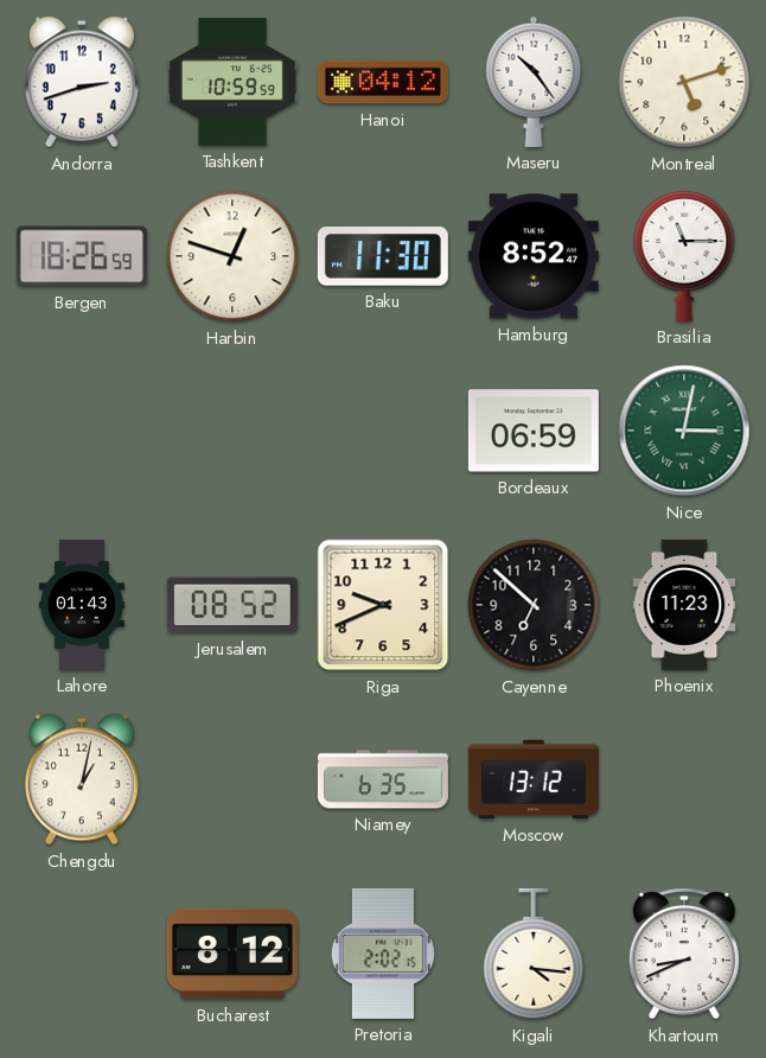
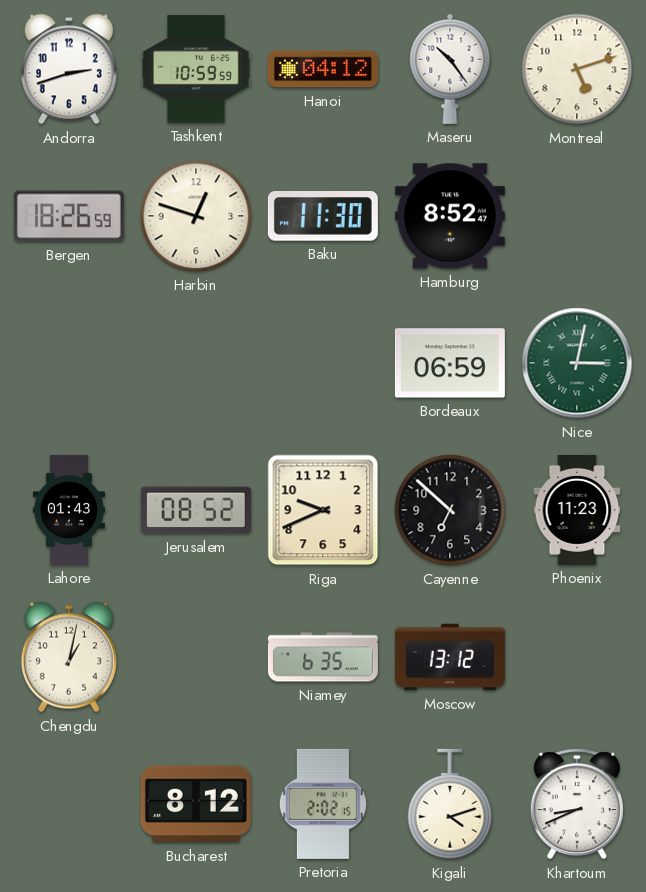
Brasilia: 11:15 -> none
Kigali: 4:16 -> 4:12
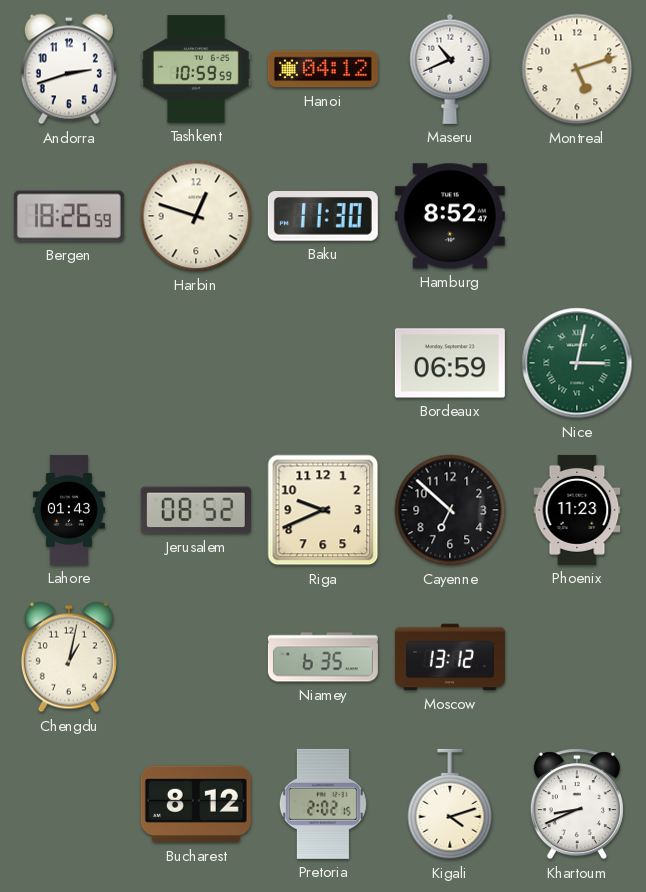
Maseru: 10:24 -> 10:41
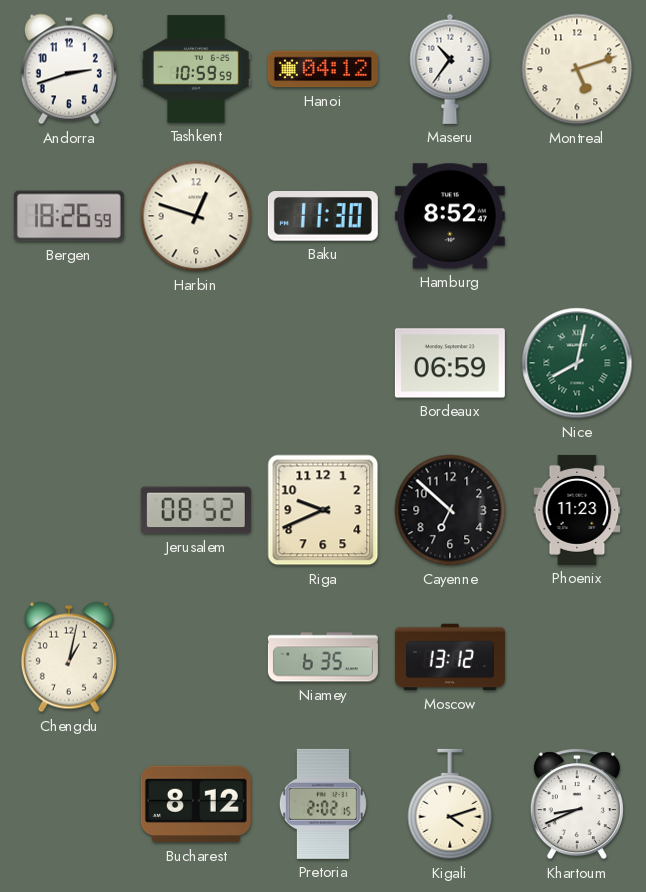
Maseru: 10:41 -> 10:36
Nice: 3:02 -> 8:02
Lahore: 01:43 -> none
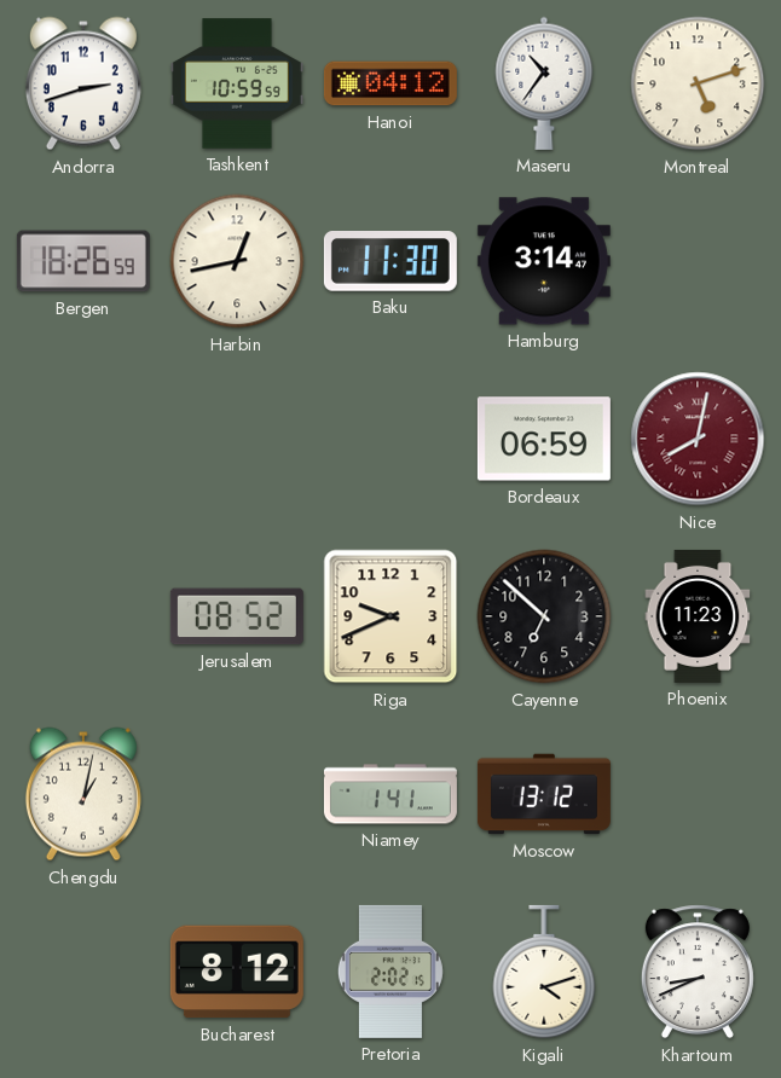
Harbin: 12:48 -> 12:43
Hamburg: 8:52 -> 3:14
Nice dial: green -> burgundy
Niamey: 6:35 -> 1:41
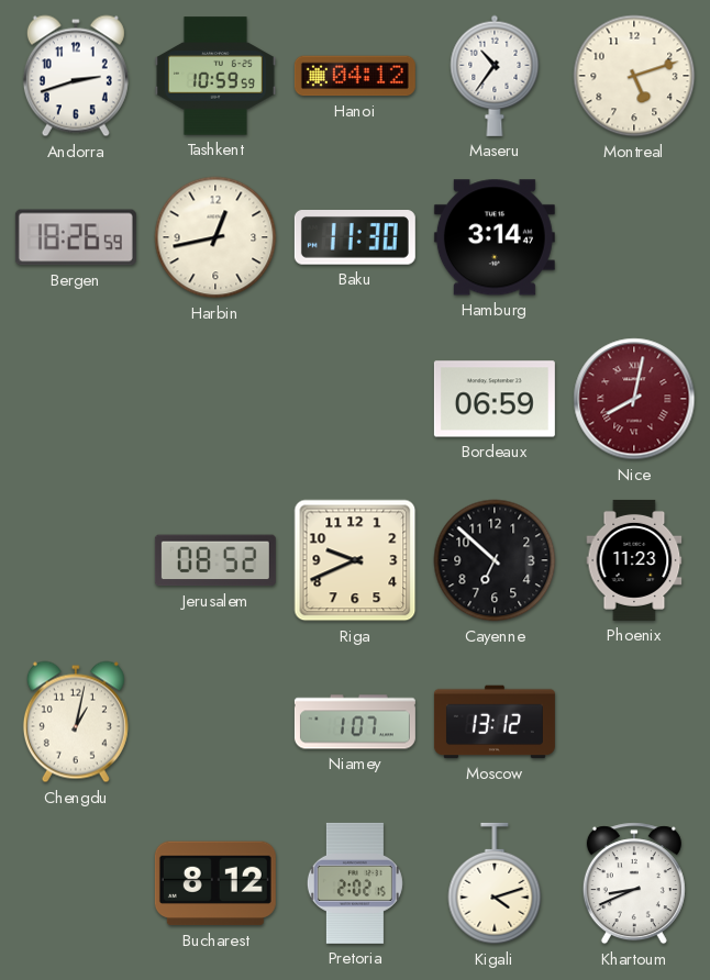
Niamey: 1:41 -> 1:07
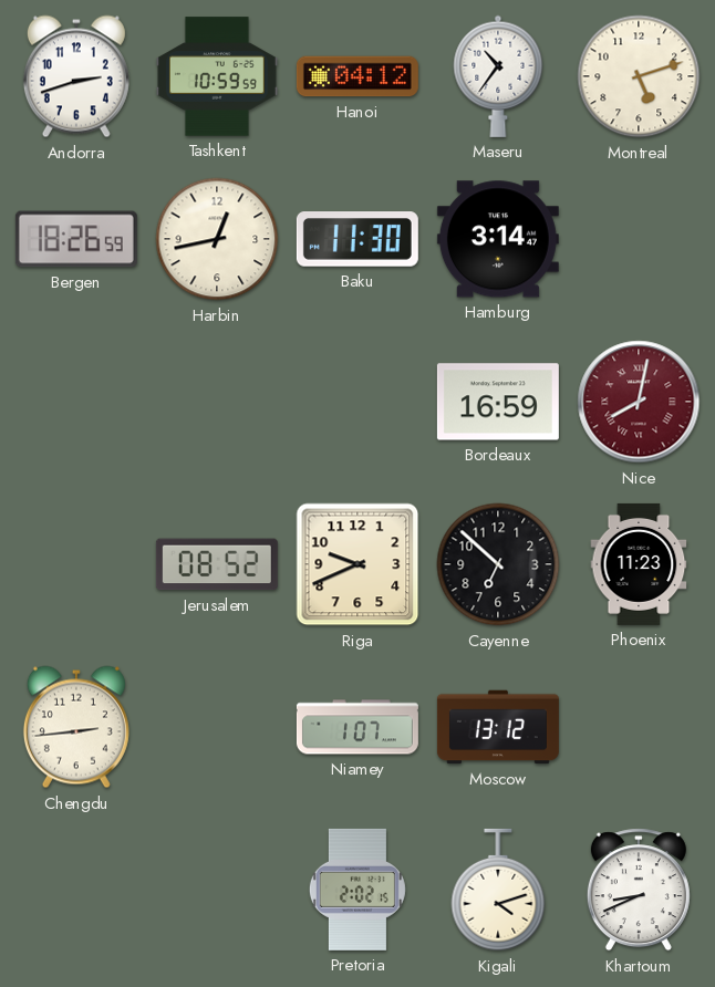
Bordeaux: 06:59 -> 16:59
Chengdu: 1:02 -> 2:44
Bucharest: 8:12 -> none
